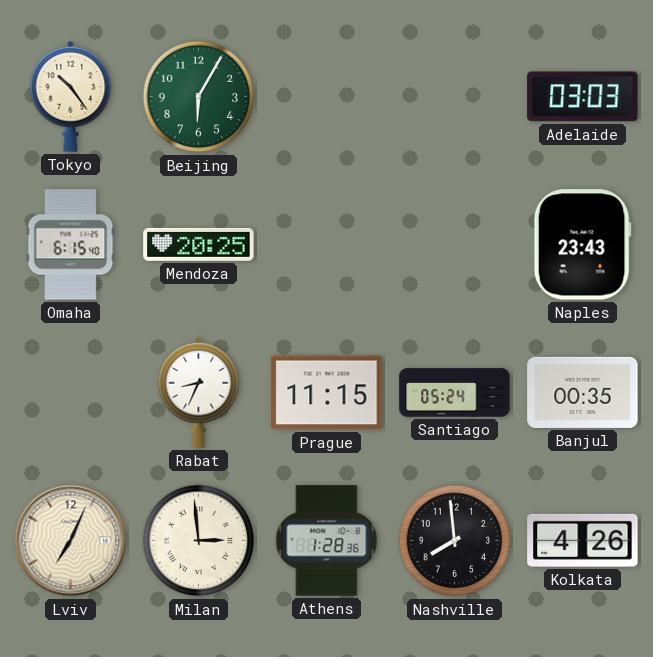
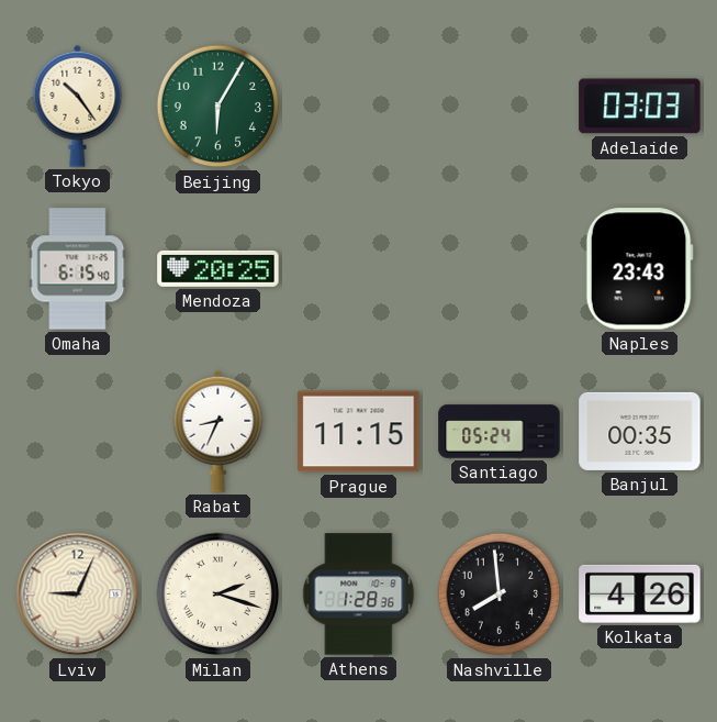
Lviv: 7:04 -> 9:04
Milan: 2:59 -> 2:18
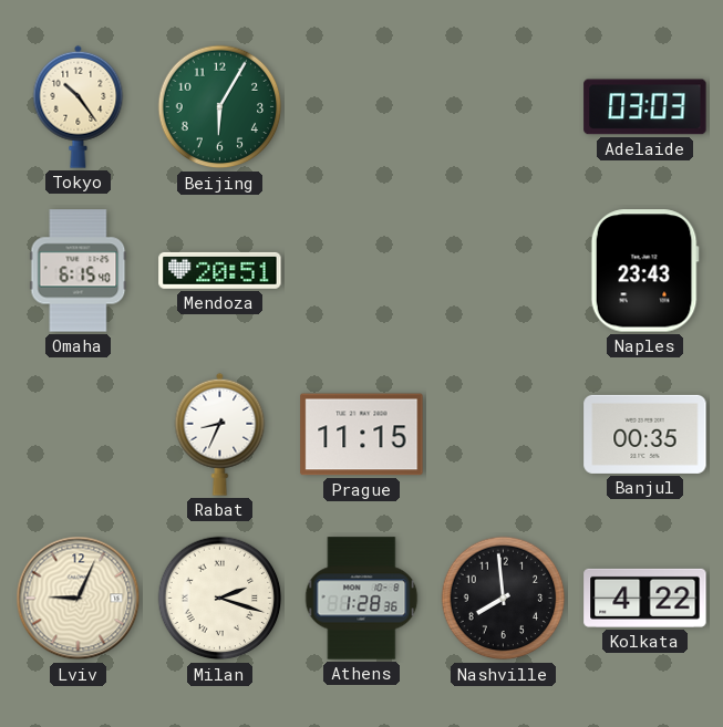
Mendoza: 20:25 -> 20:51
Santiago: 05:24 -> none
Kolkata: 4:26 -> 4:22
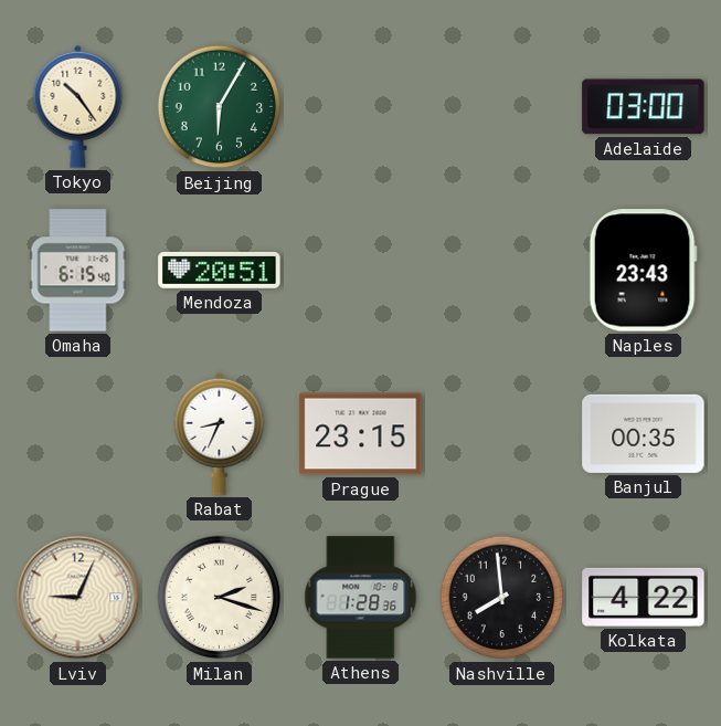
Adelaide: 03:03 -> 03:00
Prague: 11:15 -> 23:15
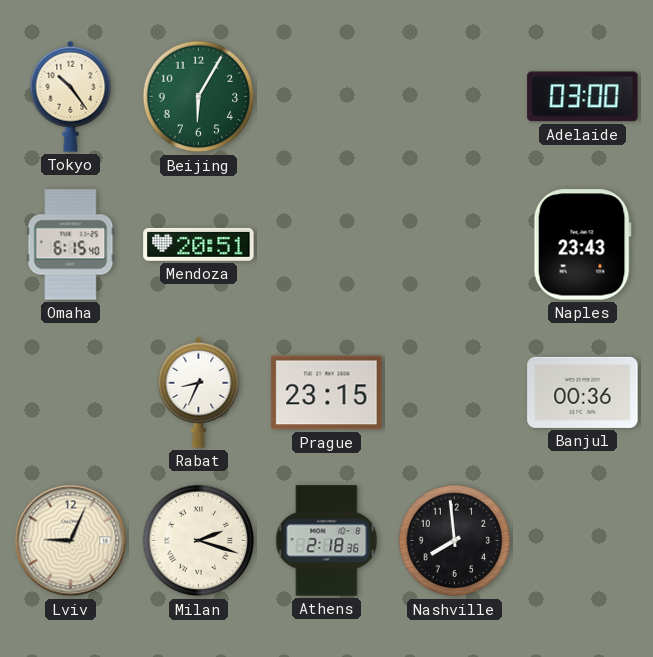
Banjul: 00:35 -> 00:36
Athens: 1:28 -> 2:18
Kolkata: 4:22 -> none
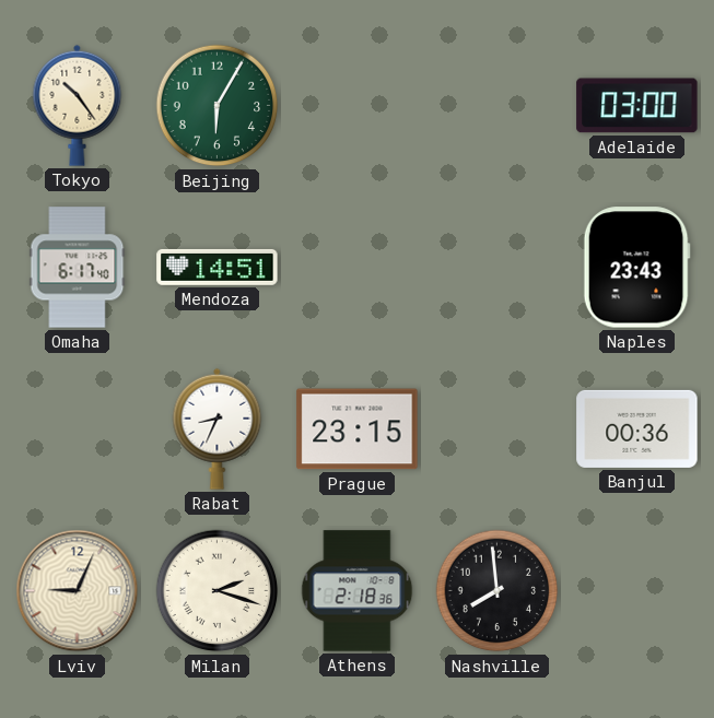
Omaha: 6:15 -> 6:17
Mendoza: 20:51 -> 14:51
